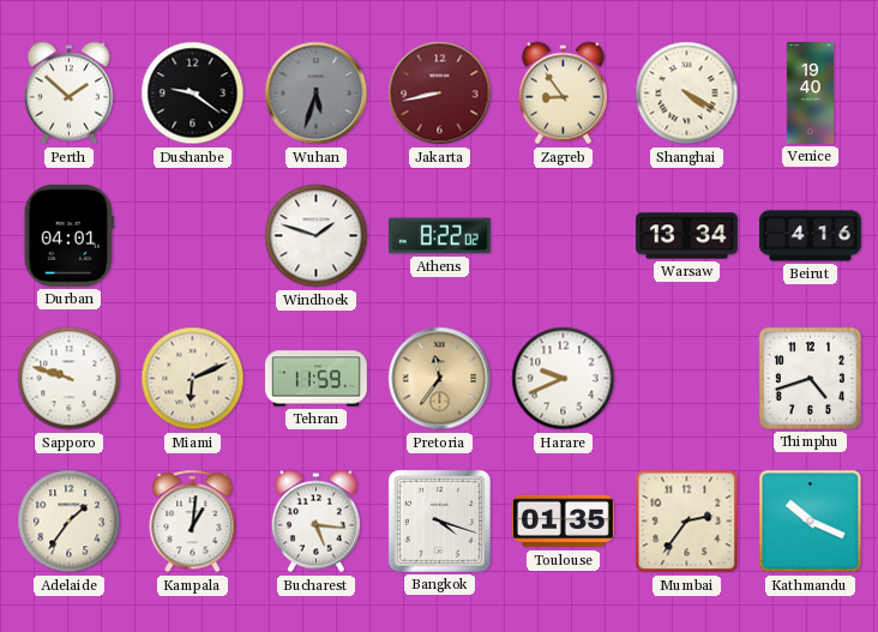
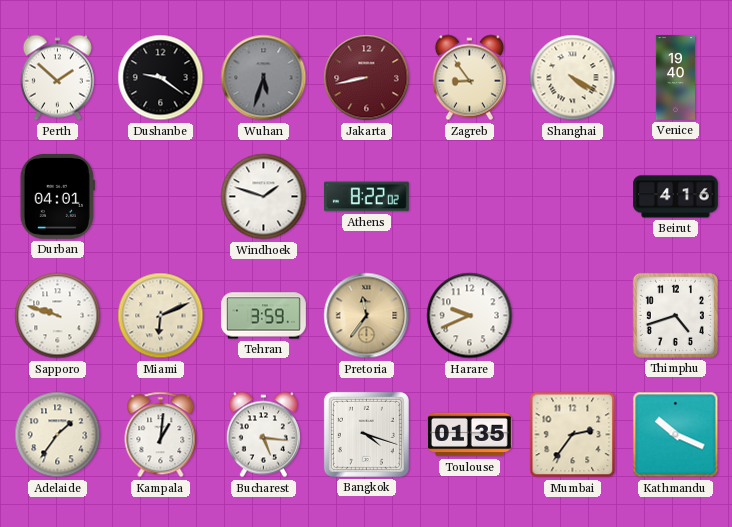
Warsaw: 13:34 -> none
Tehran: 11:59 -> 3:59
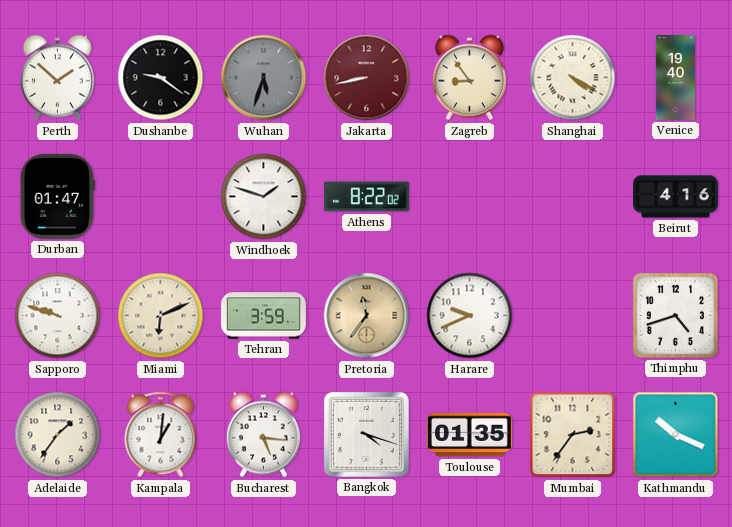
Durban: 04:01 -> 01:47
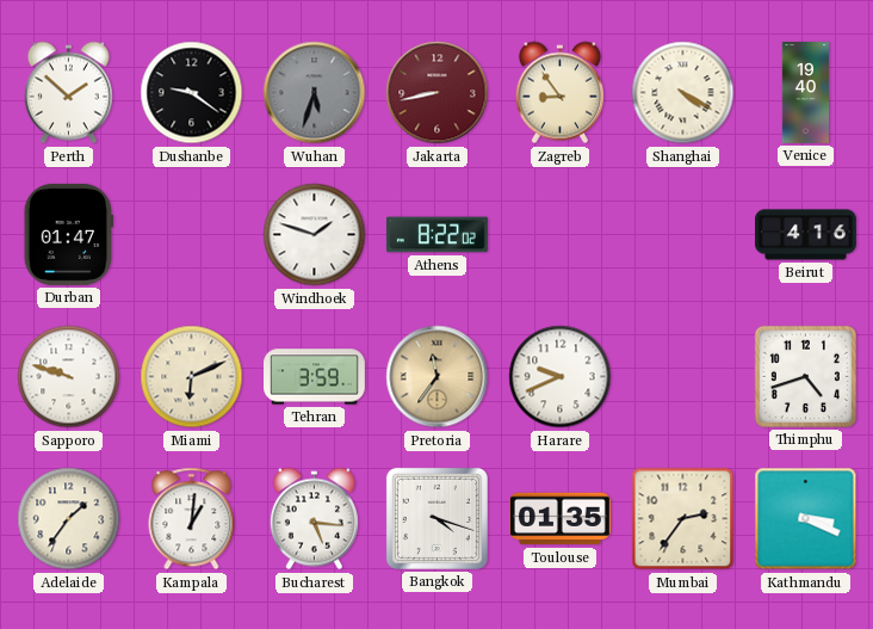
Kathmandu: 10:19 -> 3:19
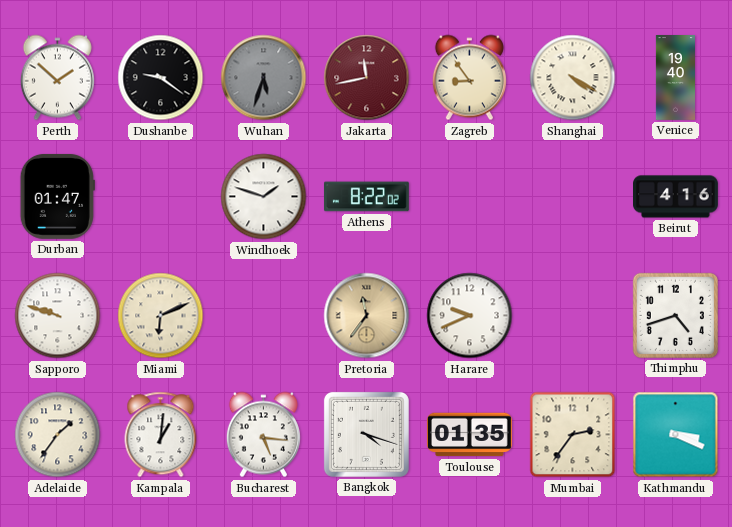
Jakarta: 8:43 -> 11:43
Tehran: 3:59 -> none
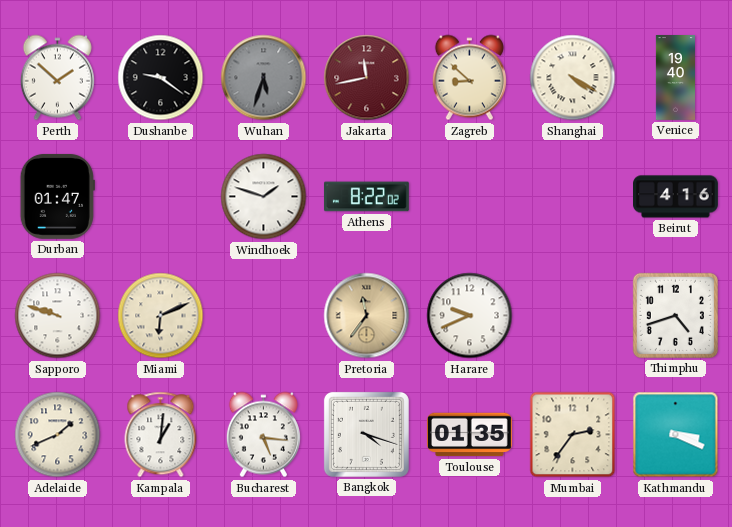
Zagreb: 8:54 -> 8:52
Adelaide: 1:36 -> 1:41
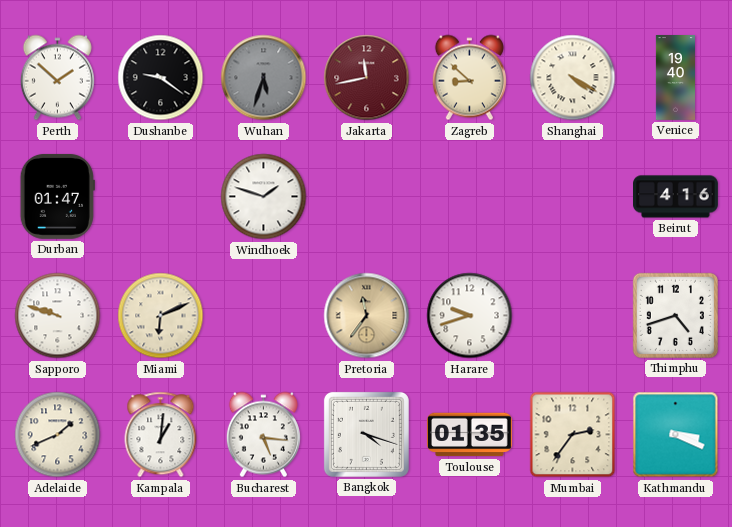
Athens: 8:22 -> none
Harare: 9:41 -> 9:42
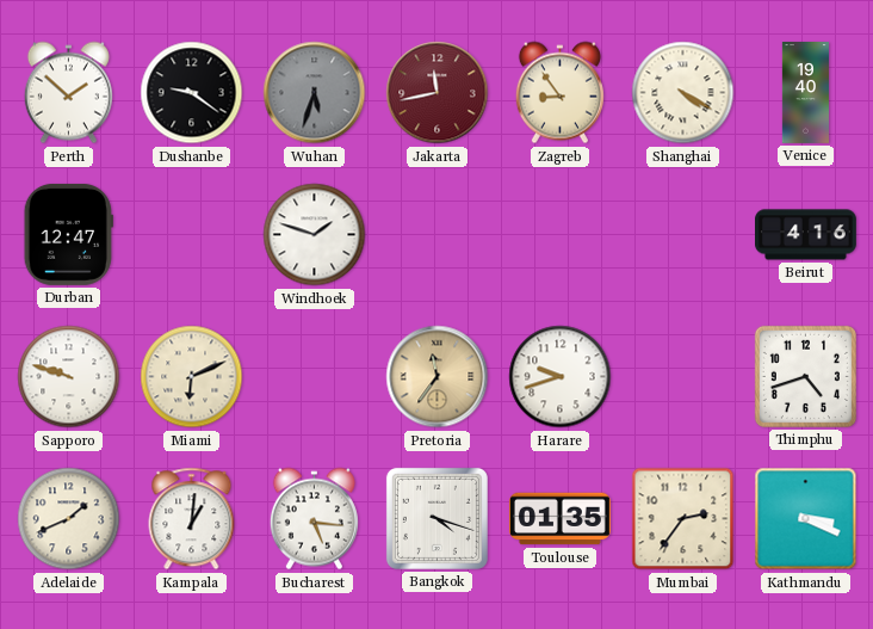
Zagreb: 8:52 -> 8:54
Durban: 01:47 -> 12:47
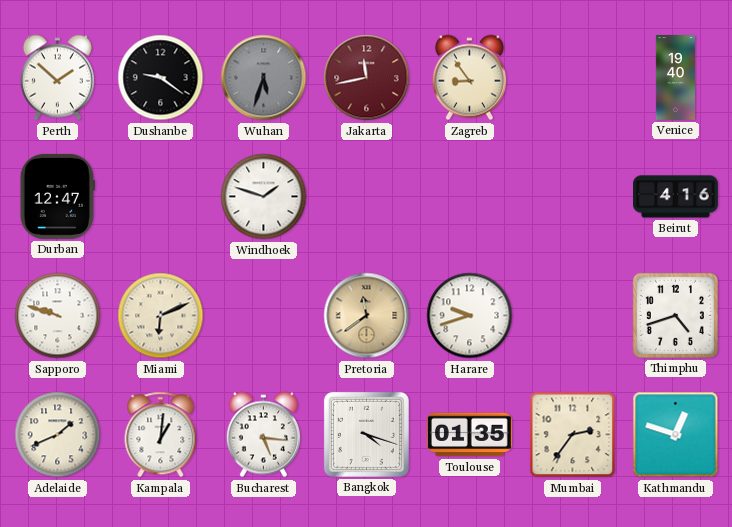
Shanghai: 4:20 -> none
Pretoria: 11:36 -> 11:39
Kathmandu: 3:19 -> 12:48
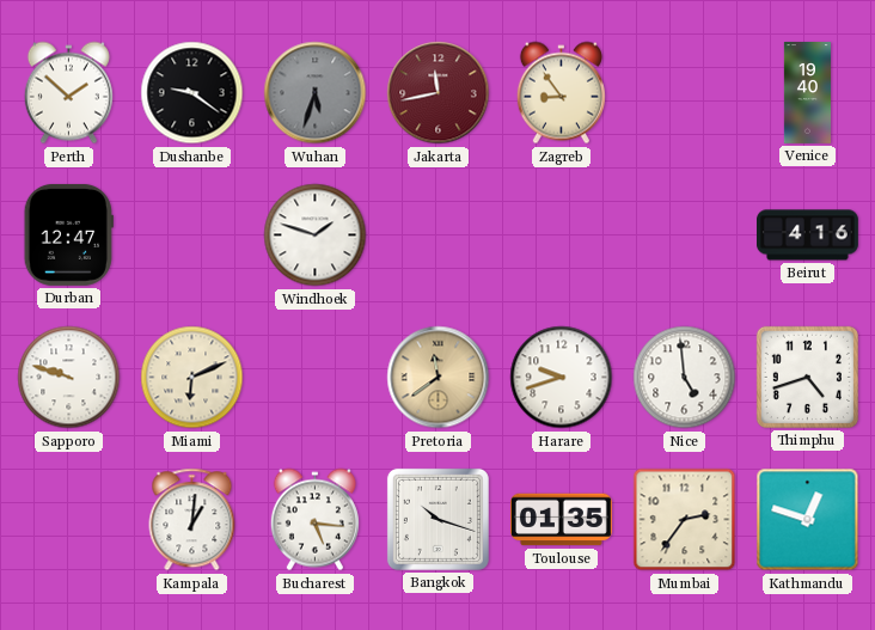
Nice: none -> 4:59
Adelaide: 1:41 -> none
Bangkok: 4:18 -> 10:18
